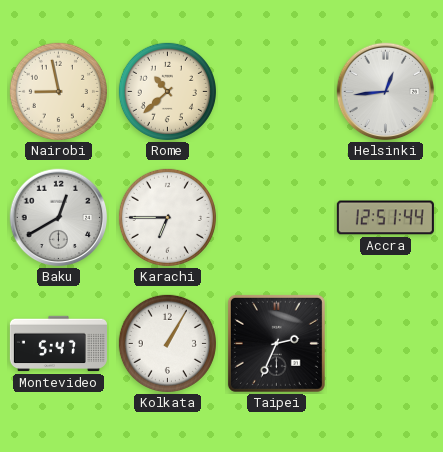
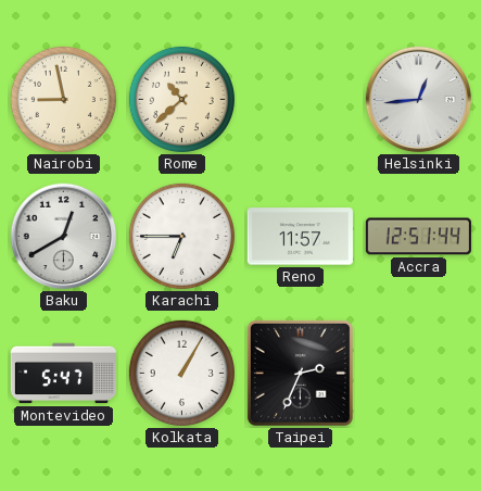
Reno: none -> 11:57
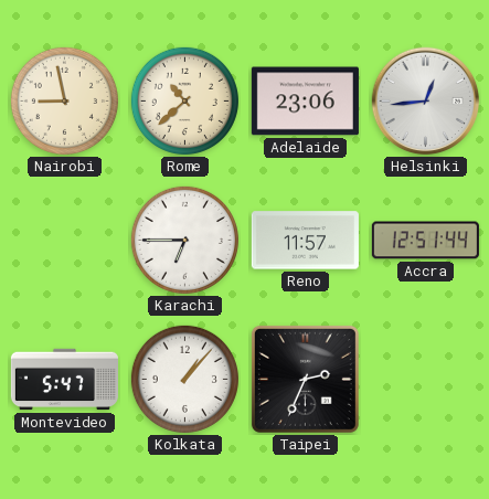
Adelaide: none -> 23:06
Baku: 12:40 -> none
Kolkata: 1:05 -> 1:07
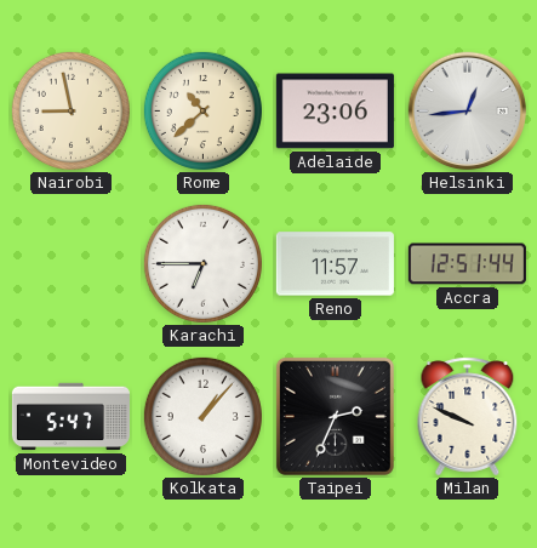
Milan: none -> 9:49
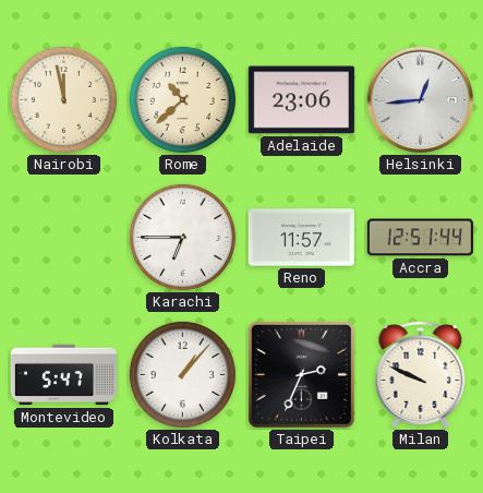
Nairobi: 8:58 -> 11:58
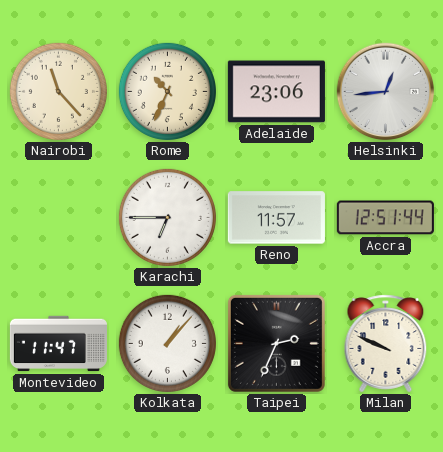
Nairobi: 11:58 -> 11:23
Rome: 10:38 -> 10:34
Montevideo: 5:47 -> 11:47
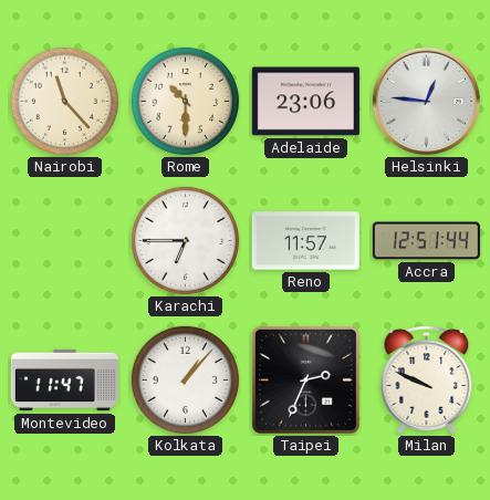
Rome: 10:34 -> 10:30
Helsinki: 12:44 -> 12:46
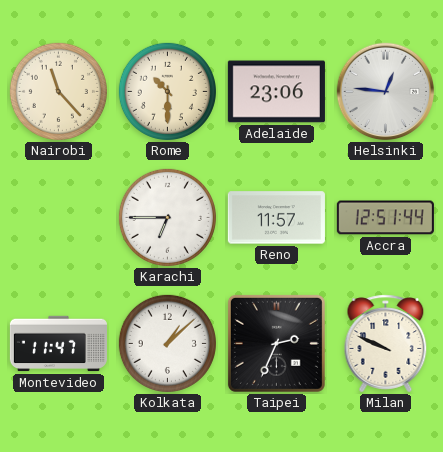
Kolkata: 1:07 -> 1:08
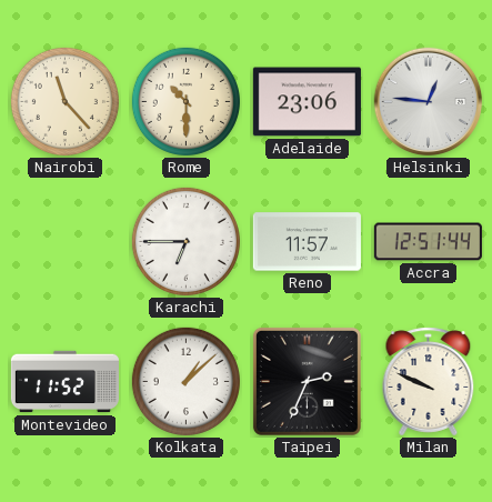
Montevideo: 11:47 -> 11:52
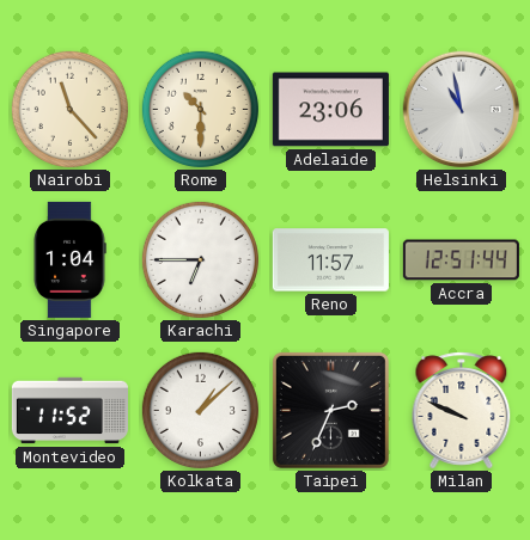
Helsinki: 12:46 -> 10:58
Singapore: none -> 1:04
